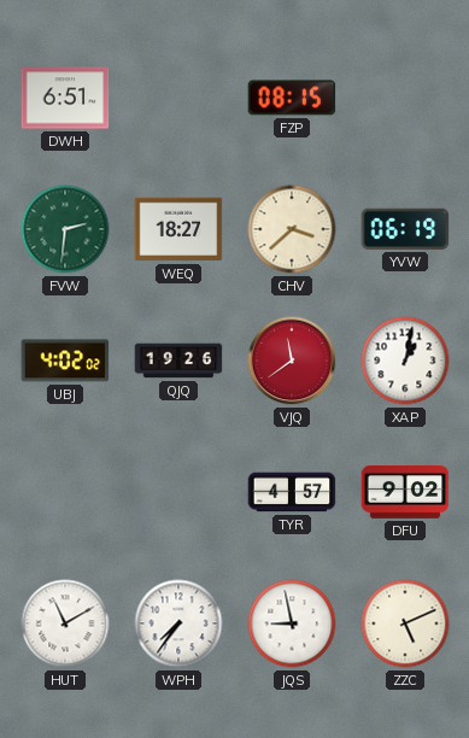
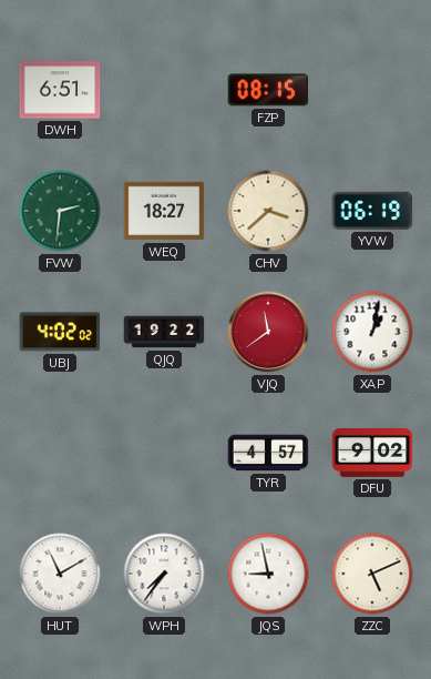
QJQ: 19:26 -> 19:22
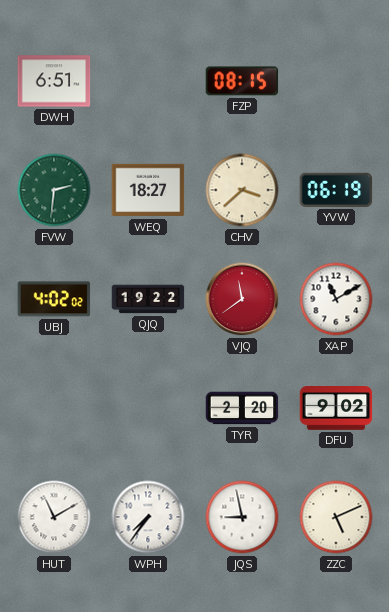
XAP: 1:02 -> 11:10
TYR: 4:57 -> 2:20
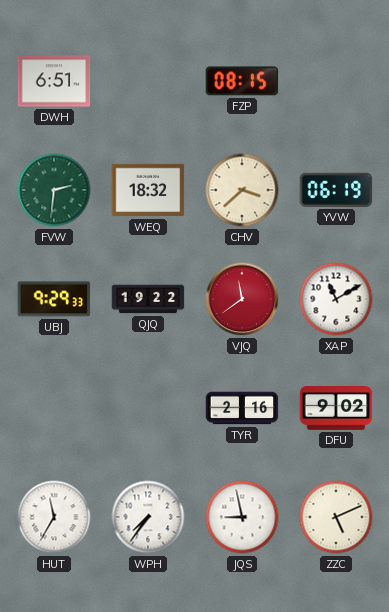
WEQ: 18:27 -> 18:32
UBJ: 4:02 -> 9:29
TYR: 2:20 -> 2:16
HUT: 11:10 -> 11:35
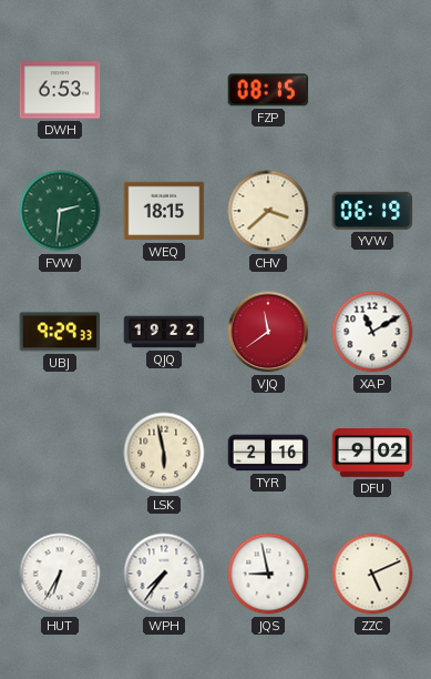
DWH: 6:51 -> 6:53
WEQ: 18:32 -> 18:15
LSK: none -> 5:58
HUT: 11:35 -> 6:35
